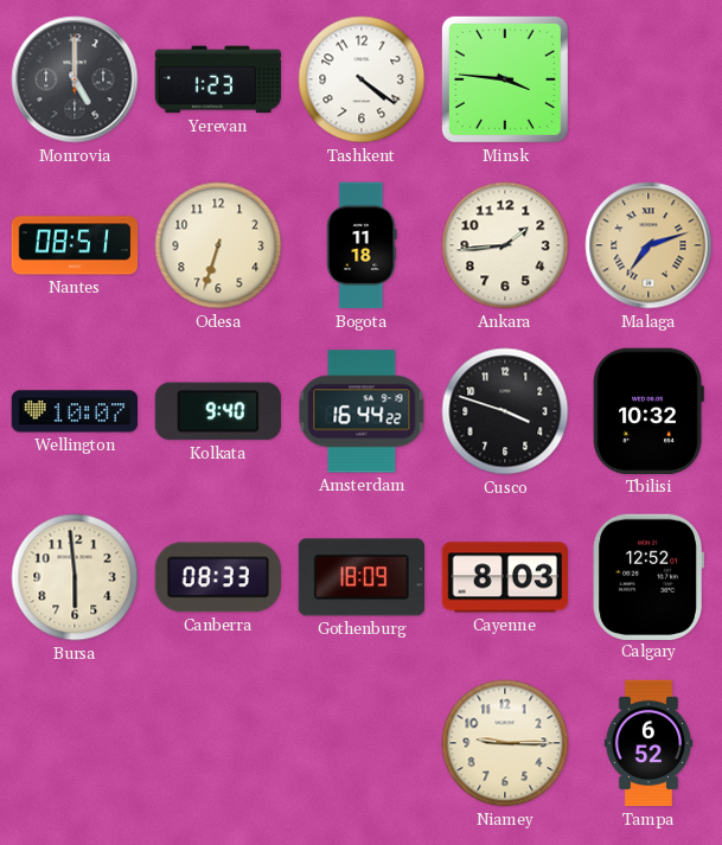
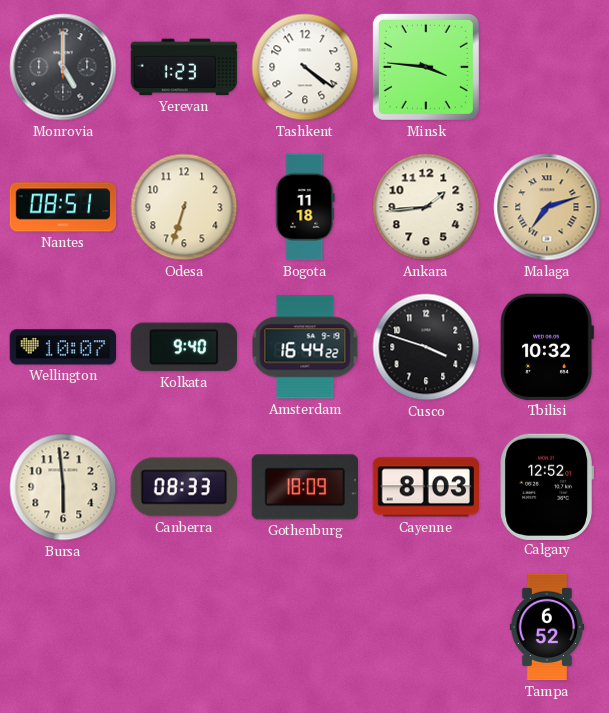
Niamey: 9:15 -> none
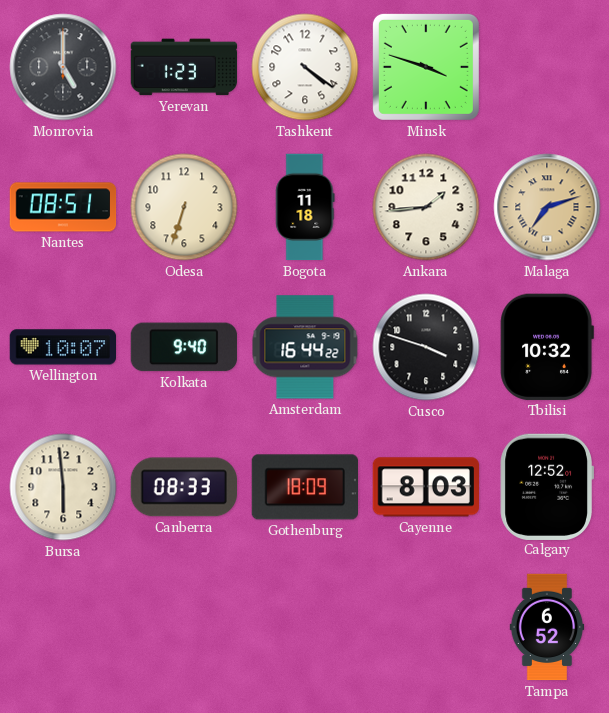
Minsk: 3:46 -> 3:48
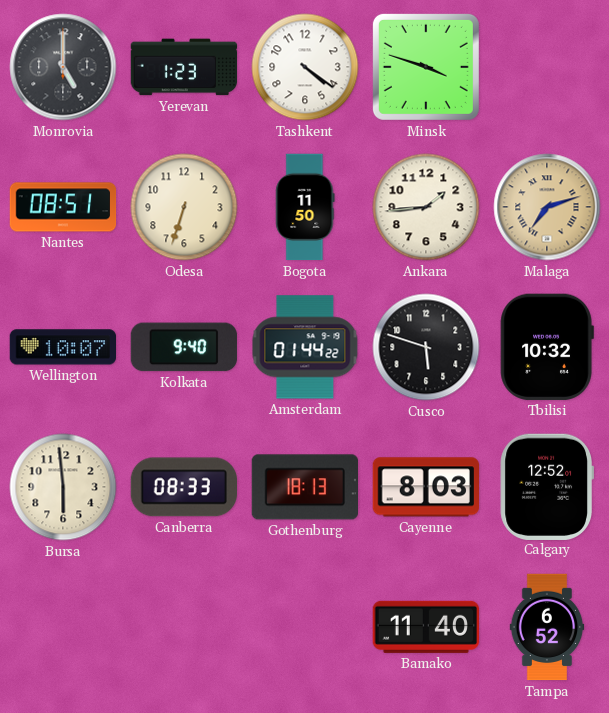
Bogota: 11:18 -> 11:50
Amsterdam: 16:44 -> 01:44
Cusco: 3:48 -> 5:48
Gothenburg: 18:09 -> 18:13
Bamako: none -> 11:40
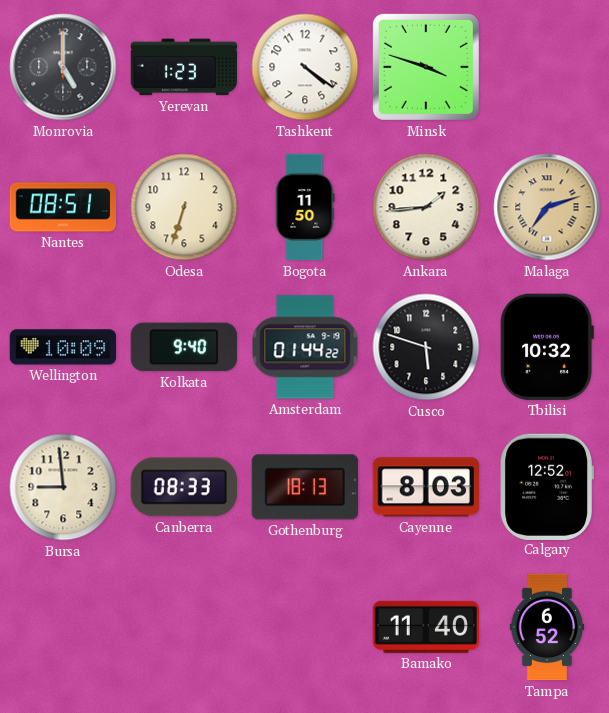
Wellington: 10:07 -> 10:09
Bursa: 5:59 -> 8:59
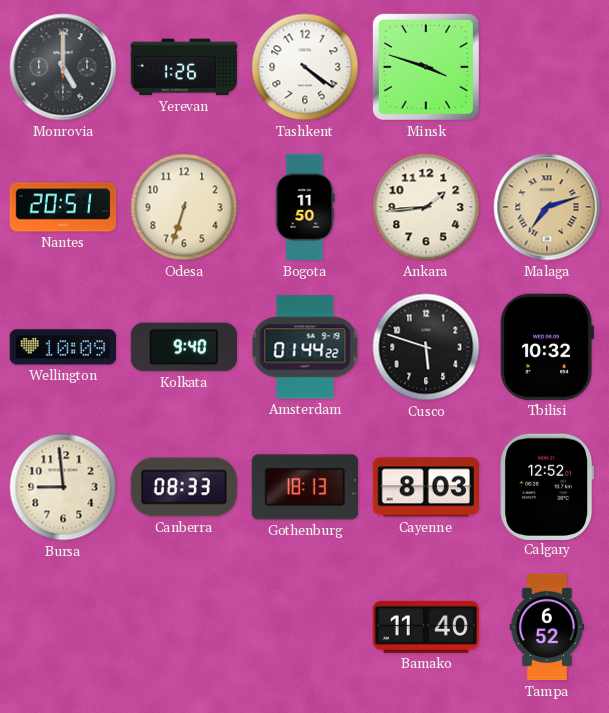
Yerevan: 1:23 -> 1:26
Nantes: 08:51 -> 20:51
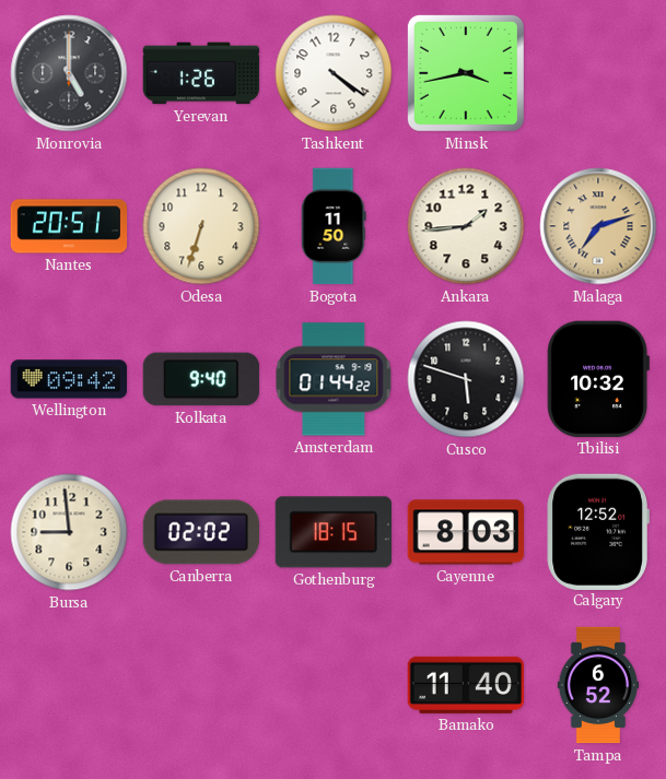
Minsk: 3:48 -> 3:43
Wellington: 10:09 -> 09:42
Canberra: 08:33 -> 02:02
Gothenburg: 18:13 -> 18:15
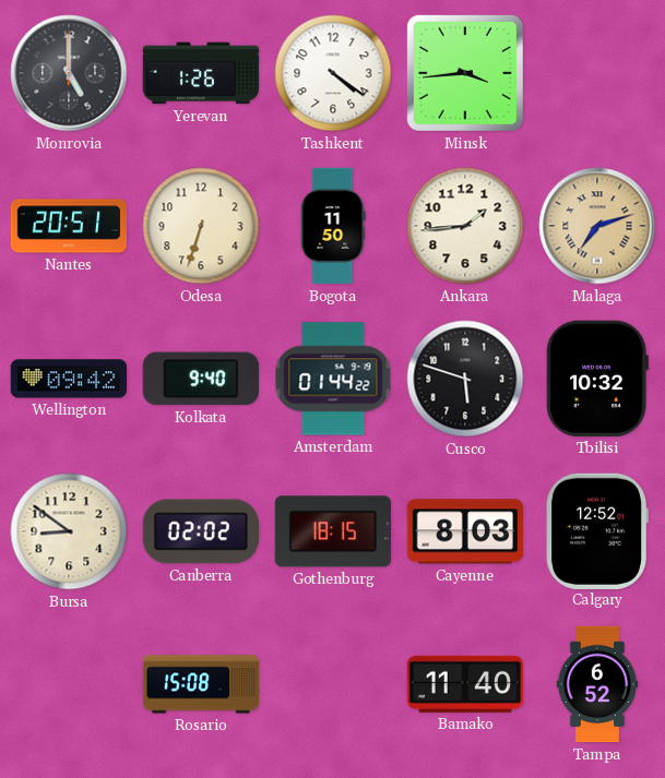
Minsk: 3:43 -> 3:44
Bursa: 8:59 -> 8:51
Rosario: none -> 15:08
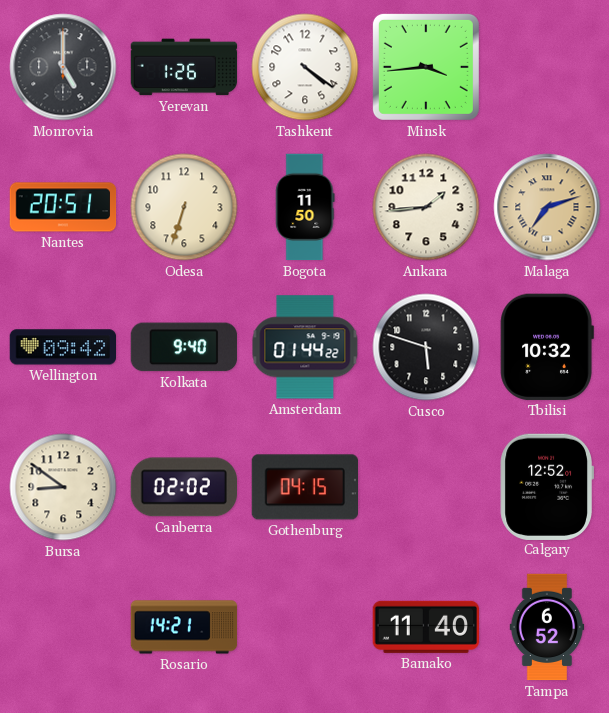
Gothenburg: 18:15 -> 04:15
Cayenne: 8:03 -> none
Rosario: 15:08 -> 14:21
